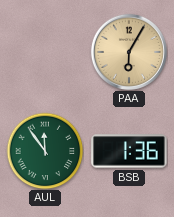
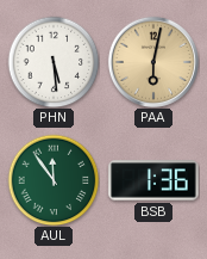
PHN: none -> 5:29
PAA: 6:05 -> 6:02
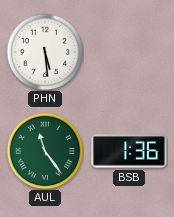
PAA: 6:02 -> none
AUL: 11:54 -> 11:24
